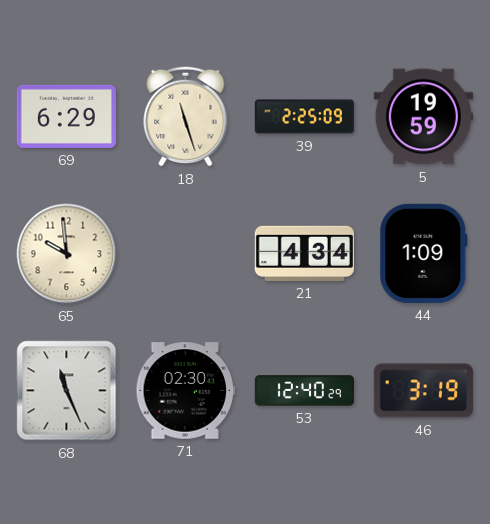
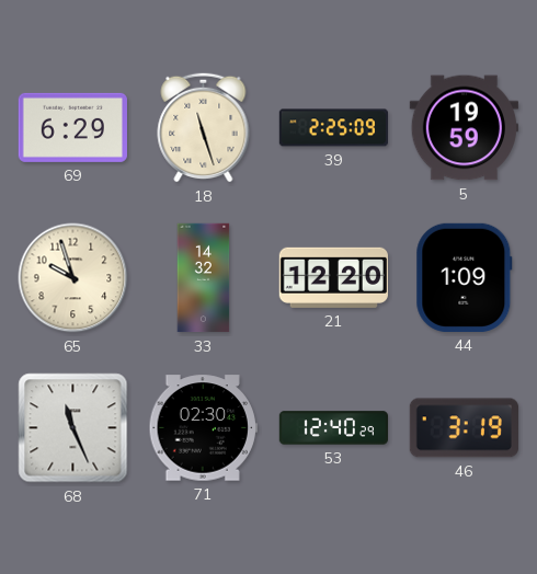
65: 9:59 -> 9:57
33: none -> 14:32
21: 4:34 -> 12:20
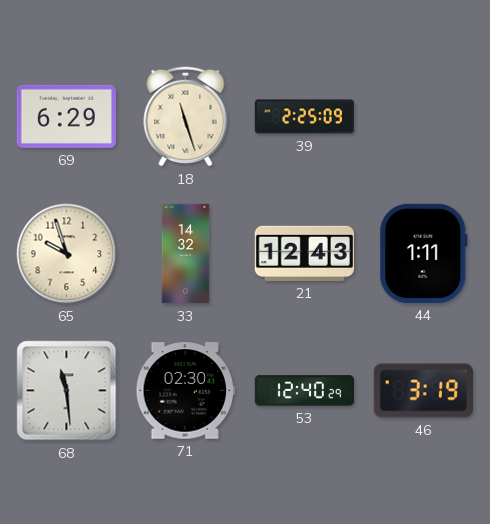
5: 19:59 -> none
21: 12:20 -> 12:43
44: 1:09 -> 1:11
68: 11:26 -> 11:29
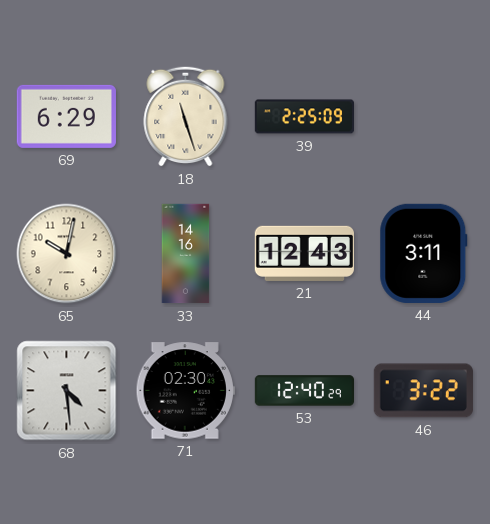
65: 9:57 -> 10:02
33: 14:32 -> 14:16
44: 1:11 -> 3:11
68: 11:29 -> 4:29
46: 3:19 -> 3:22
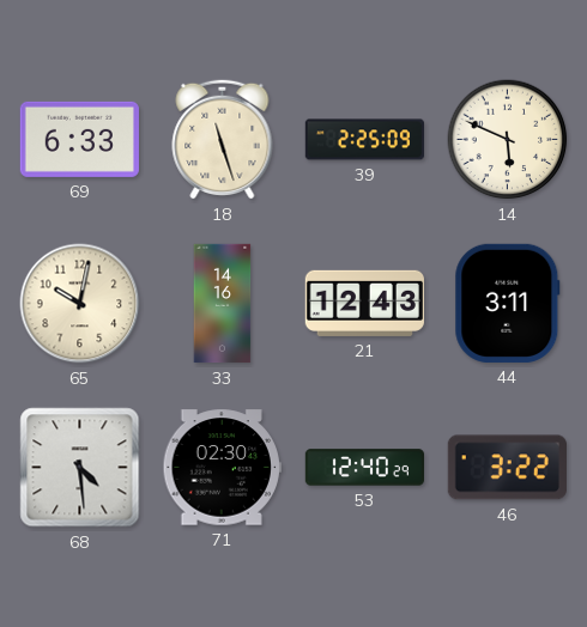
69: 6:29 -> 6:33
14: none -> 5:49
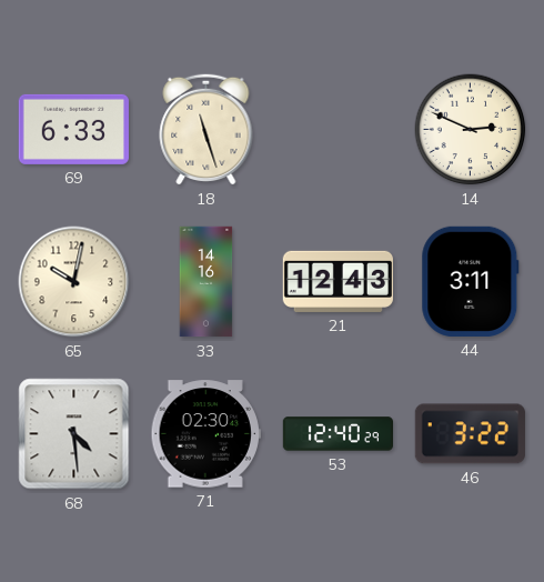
39: 2:25 -> none
14: 5:49 -> 2:49
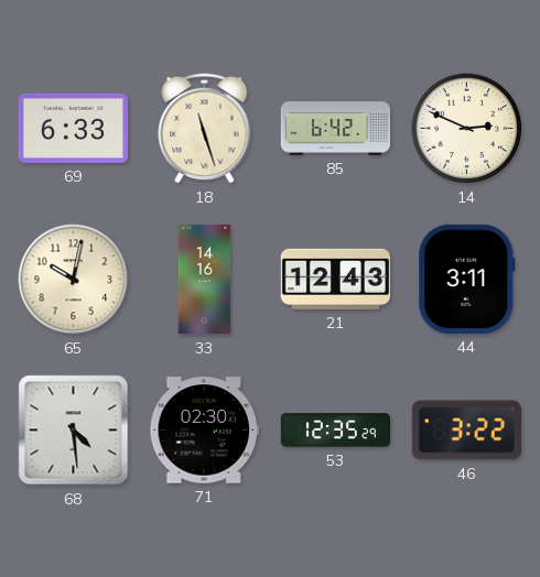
85: none -> 6:42
53: 12:40 -> 12:35
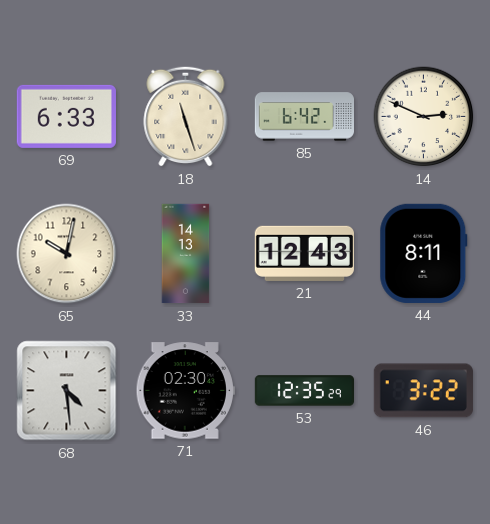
33: 14:16 -> 14:13
44: 3:11 -> 8:11
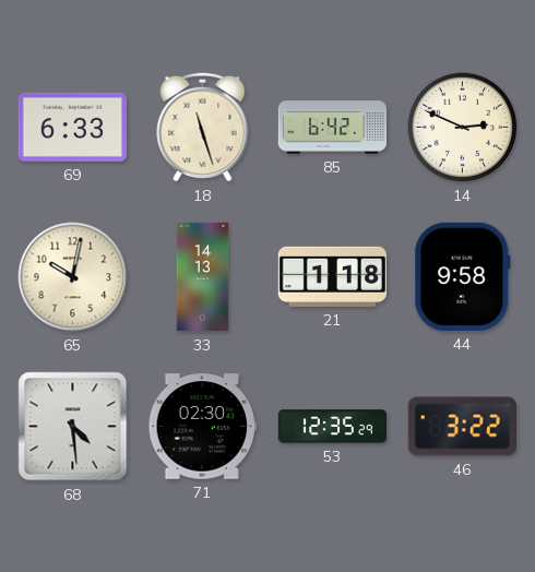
21: 12:43 -> 1:18
44: 8:11 -> 9:58
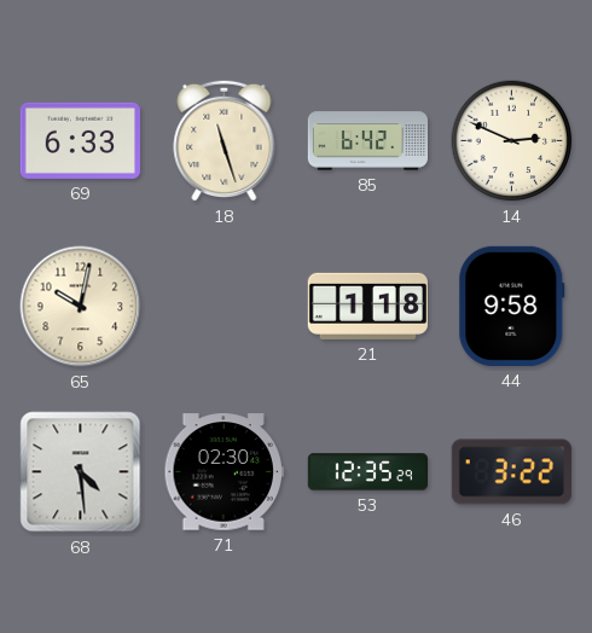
33: 14:13 -> none
